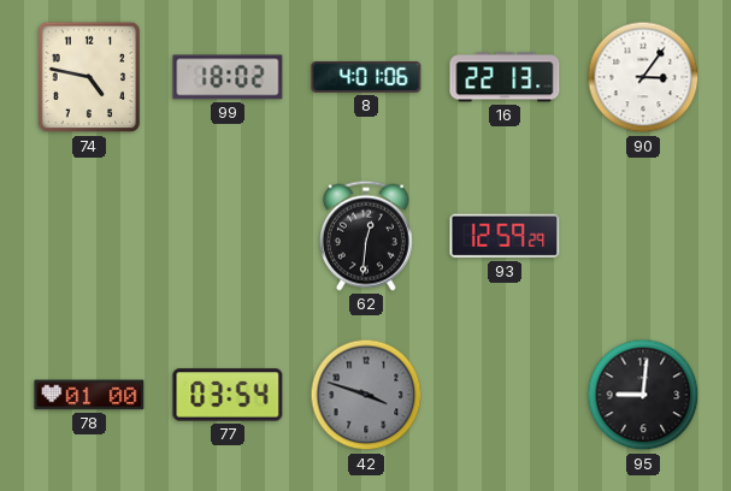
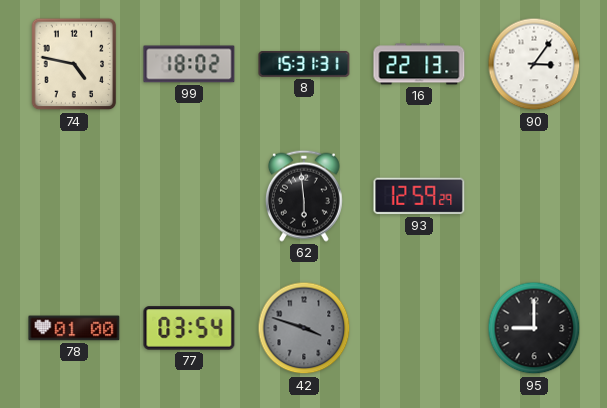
8: 4:01 -> 15:31
62: 12:31 -> 5:59
95: 9:01 -> 9:00
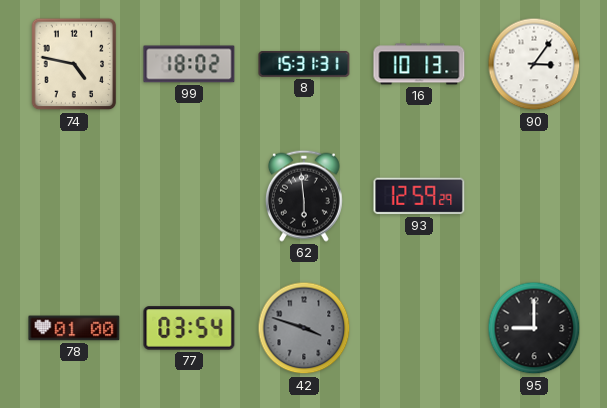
16: 22:13 -> 10:13
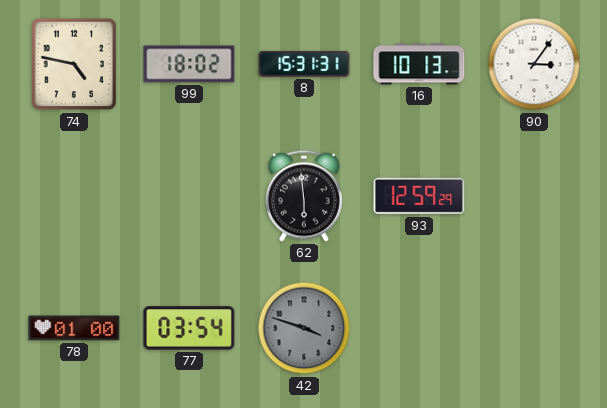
95: 9:00 -> none
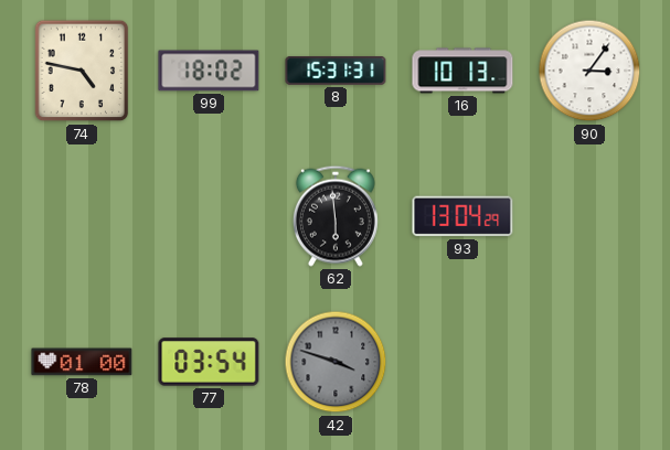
93: 12:59 -> 13:04
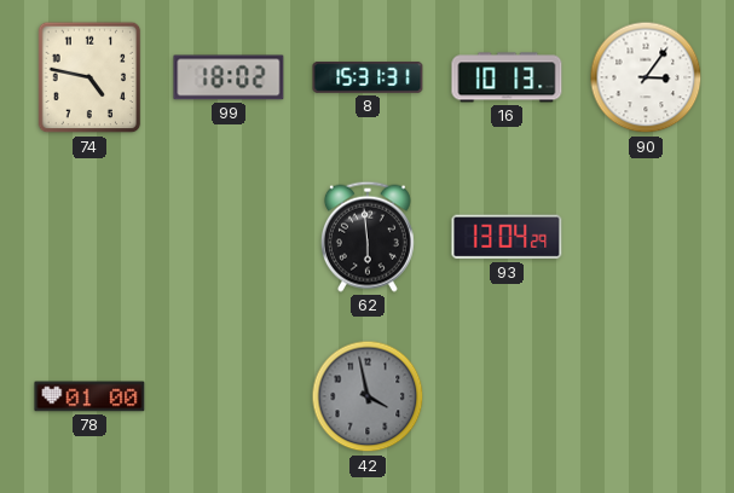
77: 03:54 -> none
42: 3:48 -> 3:58
